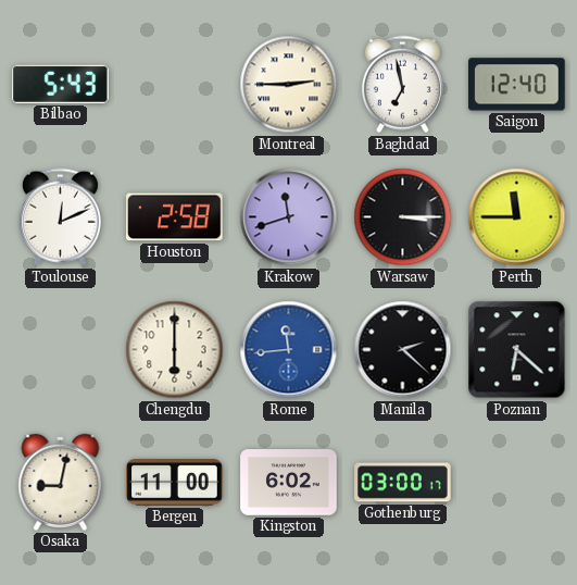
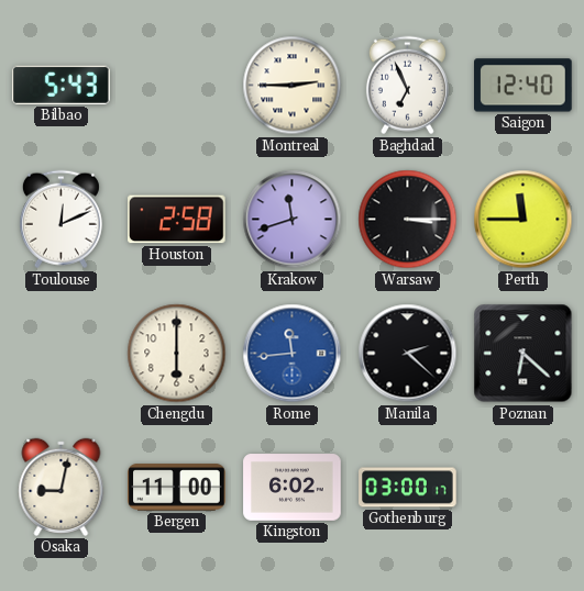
Baghdad: 6:58 -> 6:56
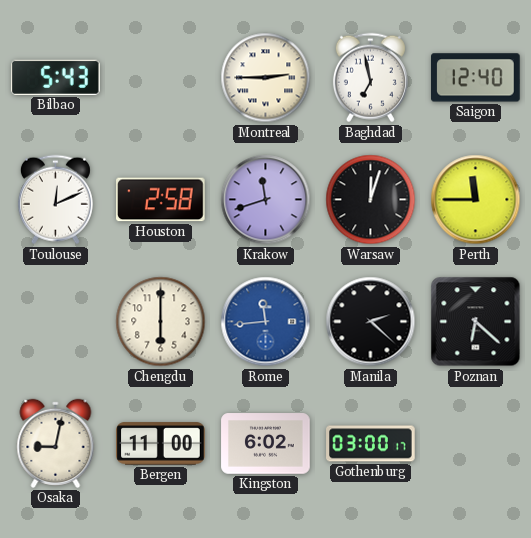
Baghdad: 6:56 -> 6:58
Warsaw: 3:15 -> 12:03
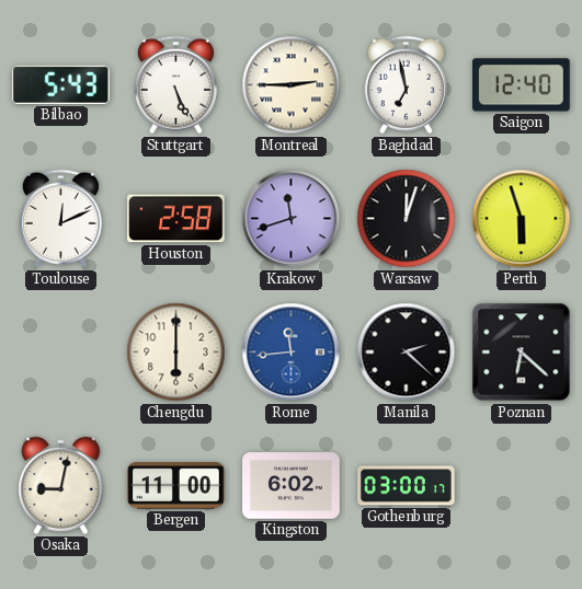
Stuttgart: none -> 5:26
Perth: 11:45 -> 5:57
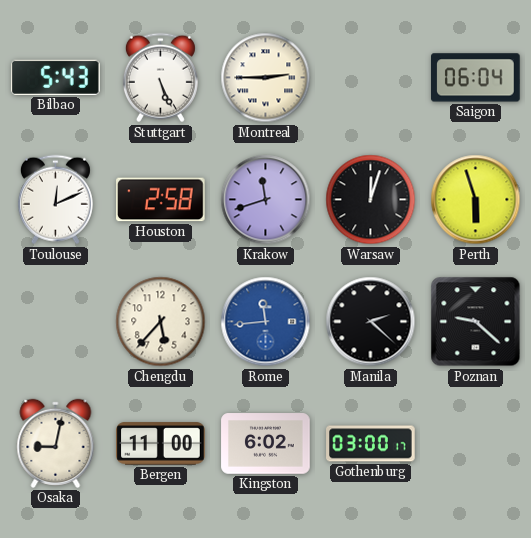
Baghdad: 6:58 -> none
Saigon: 12:40 -> 06:04
Chengdu: 6:00 -> 5:37
Poznan: 6:22 -> 9:22
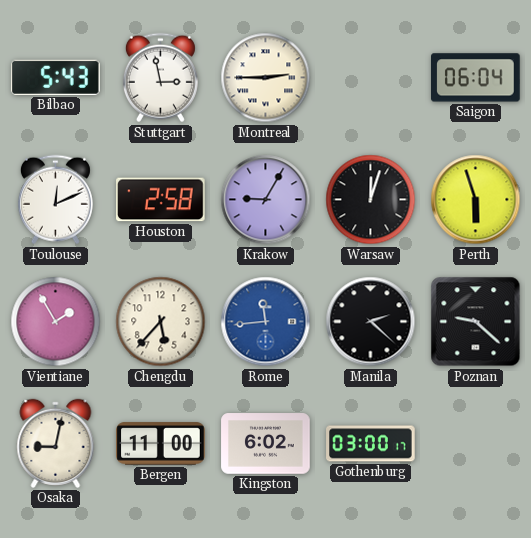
Stuttgart: 5:26 -> 2:58
Krakow: 11:42 -> 9:05
Vientiane: none -> 1:55
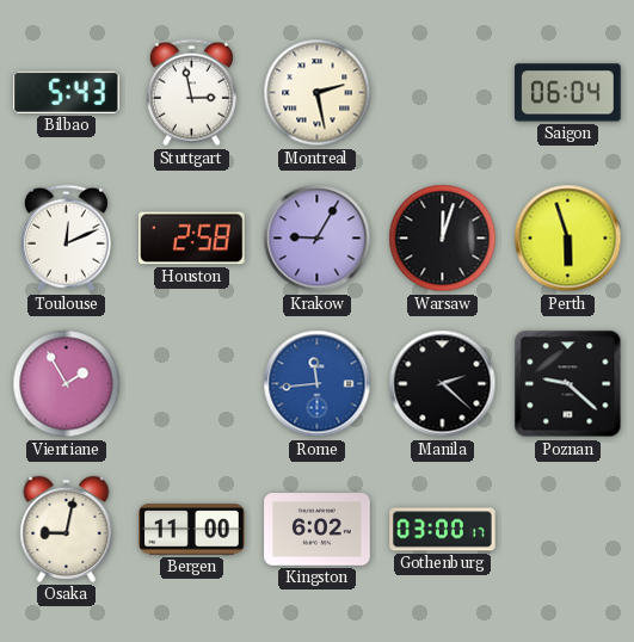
Montreal: 2:45 -> 2:28
Chengdu: 5:37 -> none
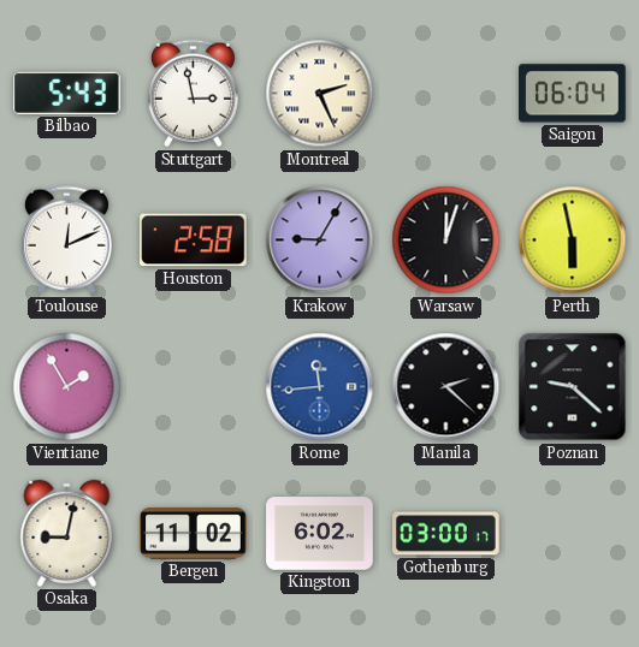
Montreal: 2:28 -> 2:26
Perth: 5:57 -> 5:58
Bergen: 11:00 -> 11:02
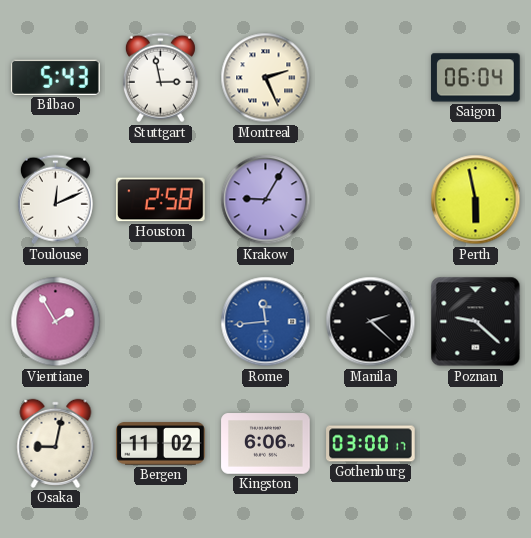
Warsaw: 12:03 -> none
Kingston: 6:02 -> 6:06
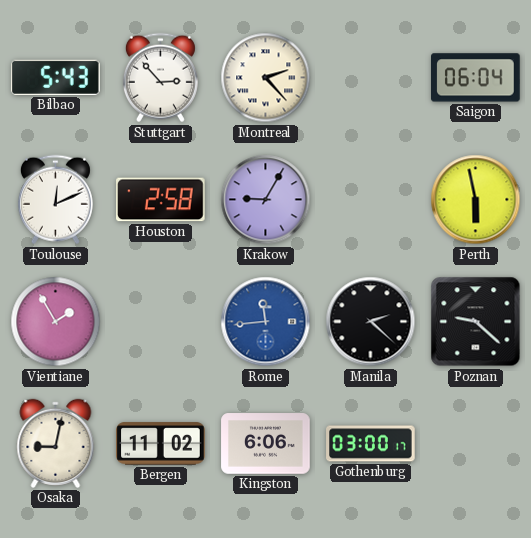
Stuttgart: 2:58 -> 2:53
Montreal: 2:26 -> 2:23
